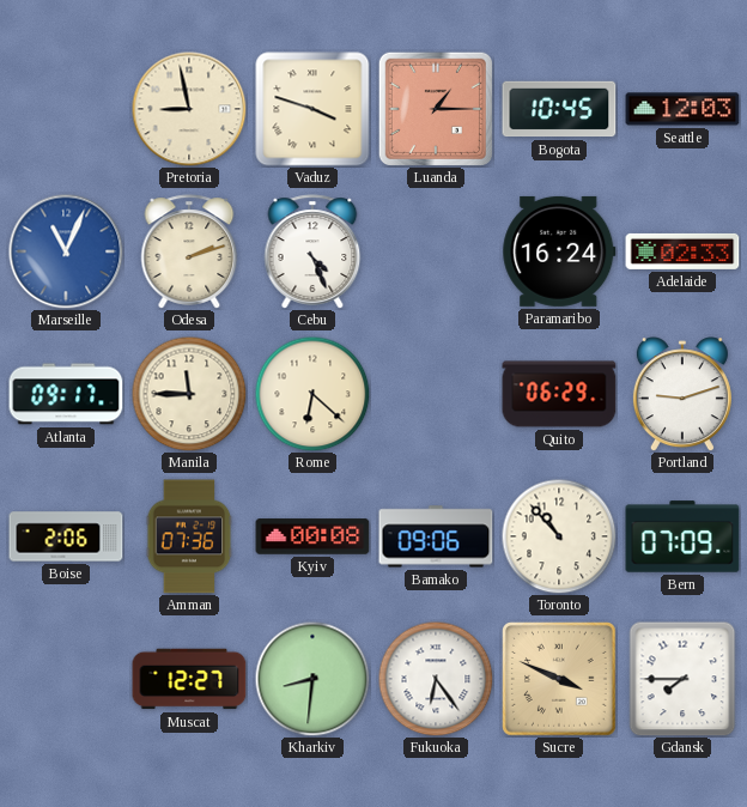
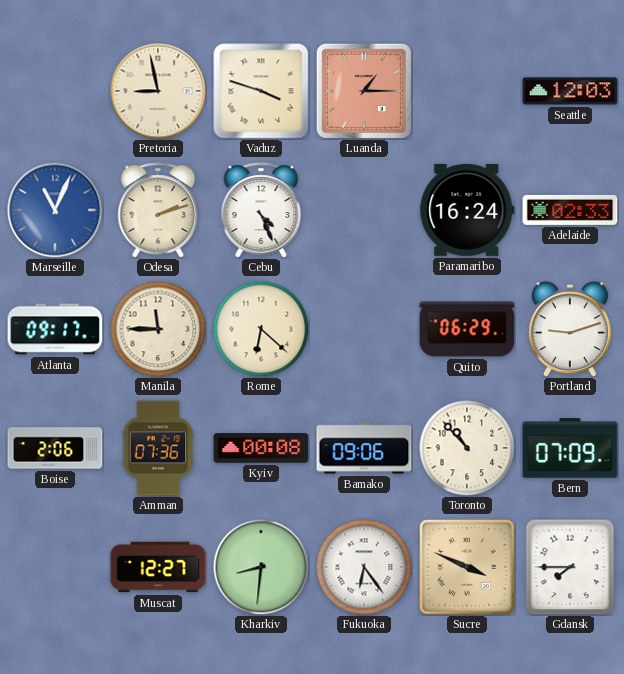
Bogota: 10:45 -> none
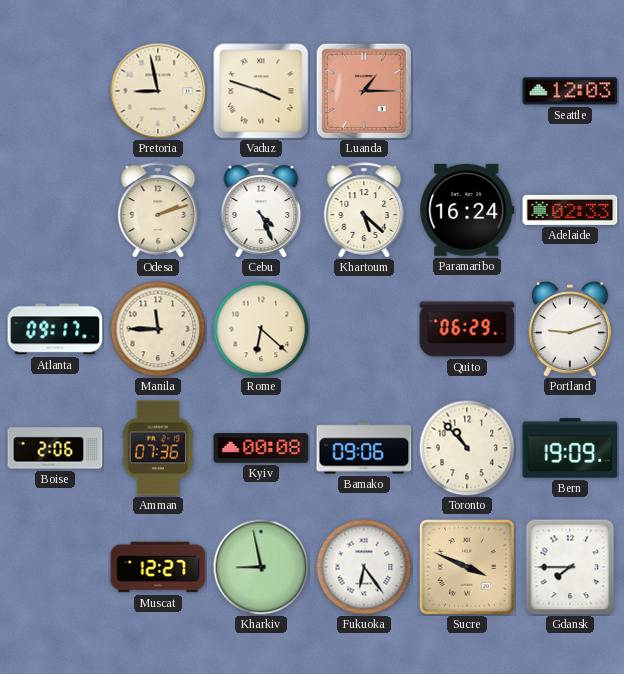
Marseille: 11:04 -> none
Khartoum: none -> 5:22
Bern: 07:09 -> 19:09
Kharkiv: 8:31 -> 8:58
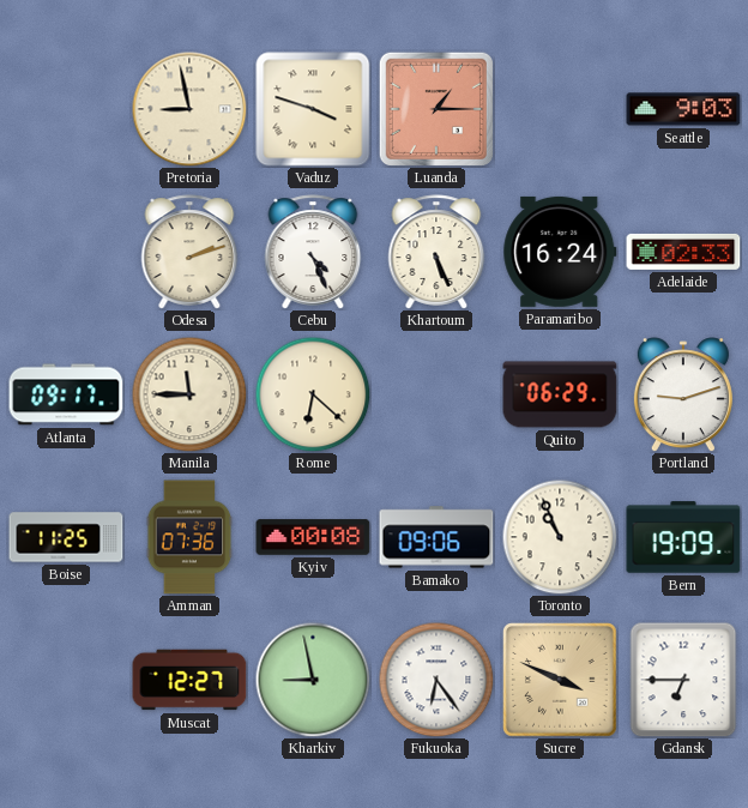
Seattle: 12:03 -> 9:03
Khartoum: 5:22 -> 5:26
Boise: 2:06 -> 11:25
Toronto: 10:53 -> 10:56
Gdansk: 7:45 -> 6:45
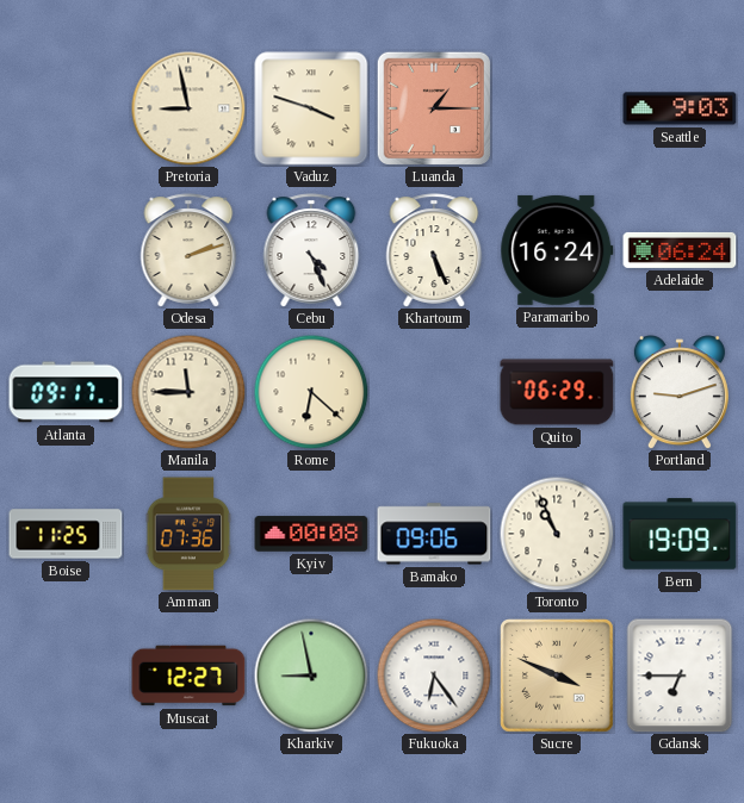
Adelaide: 02:33 -> 06:24
